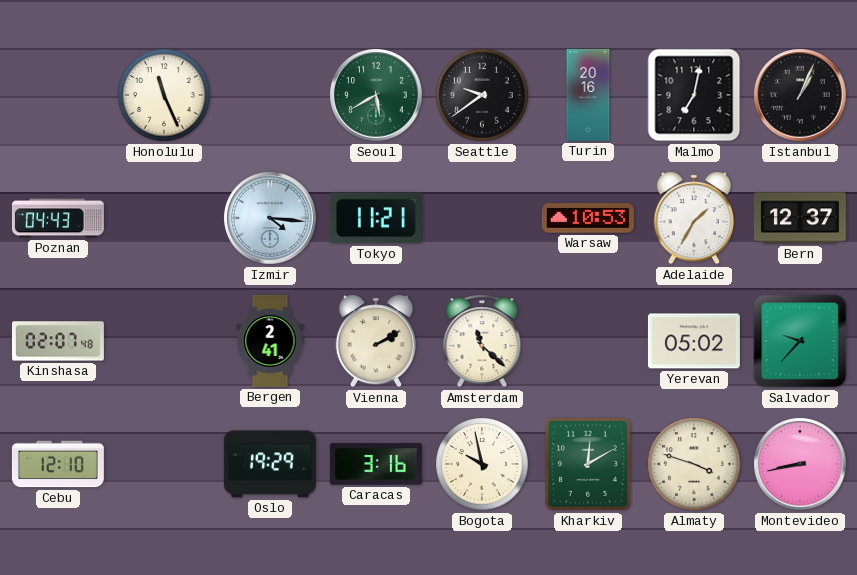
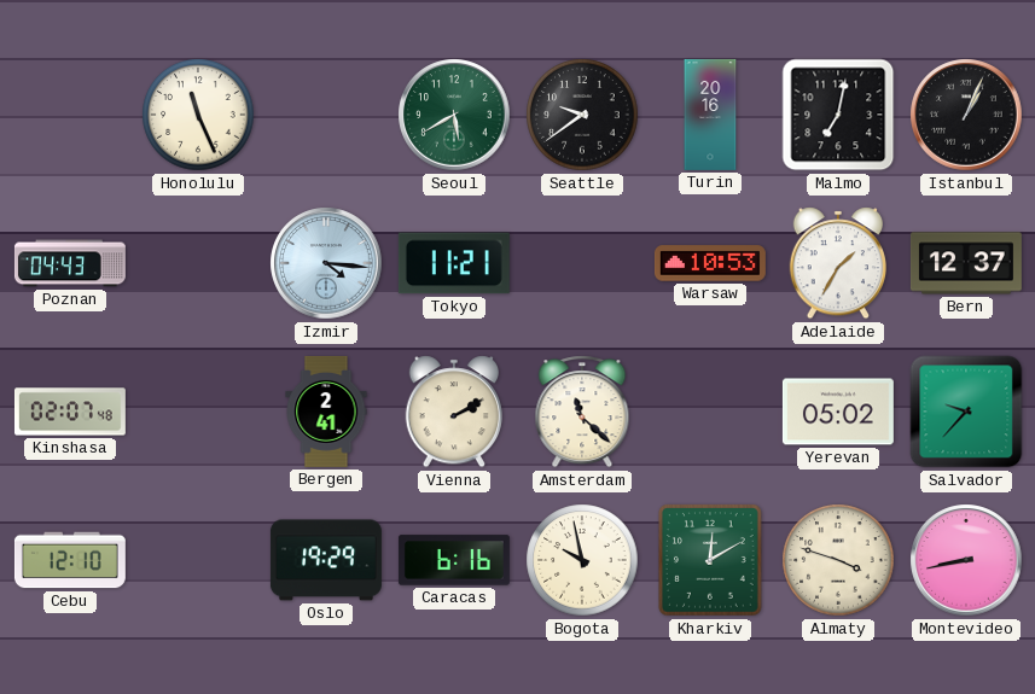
Caracas: 3:16 -> 6:16
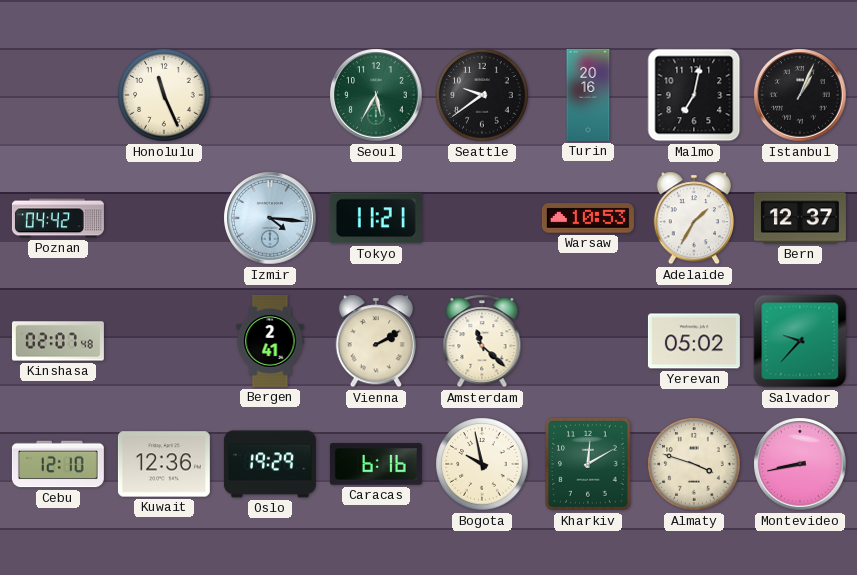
Seoul: 5:40 -> 5:35
Poznan: 04:43 -> 04:42
Kuwait: none -> 12:36
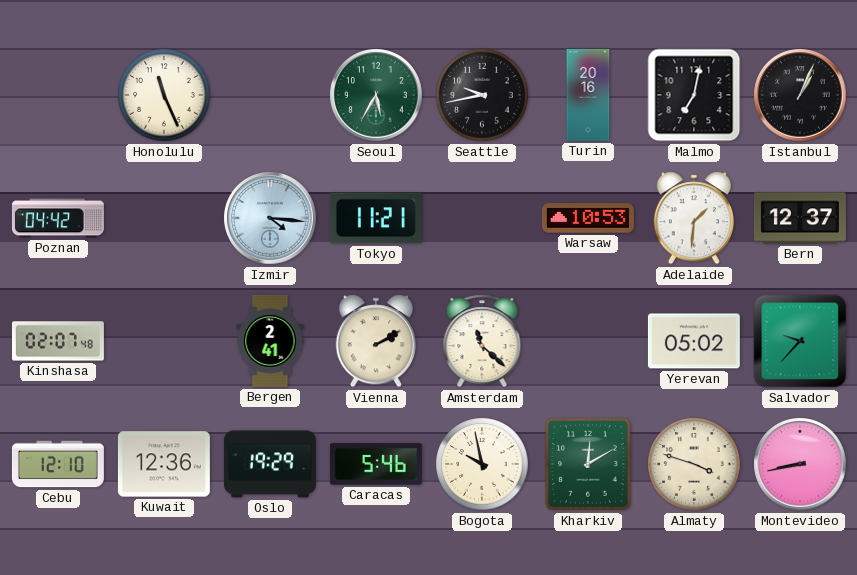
Seattle: 9:39 -> 9:43
Adelaide: 1:35 -> 1:31
Caracas: 6:16 -> 5:46
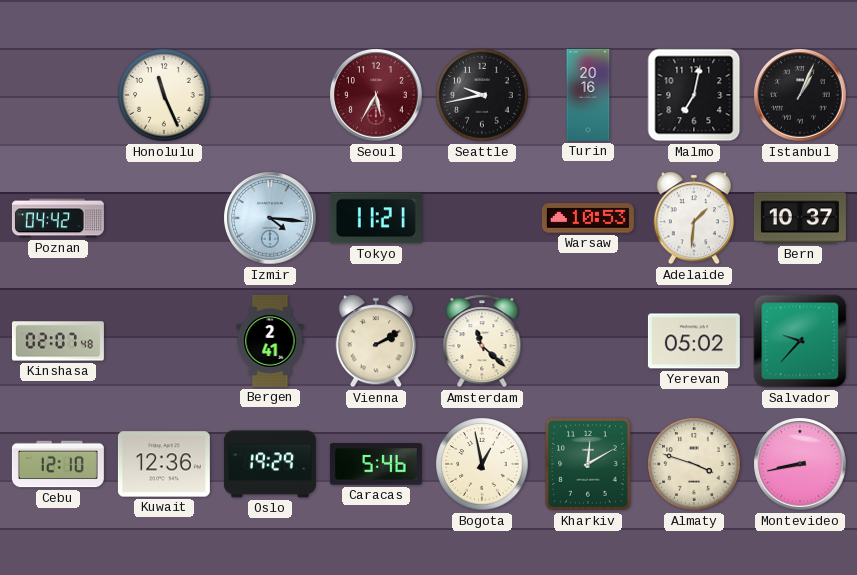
Seoul dial: green -> burgundy
Bern: 12:37 -> 10:37
Bogota: 9:58 -> 12:58
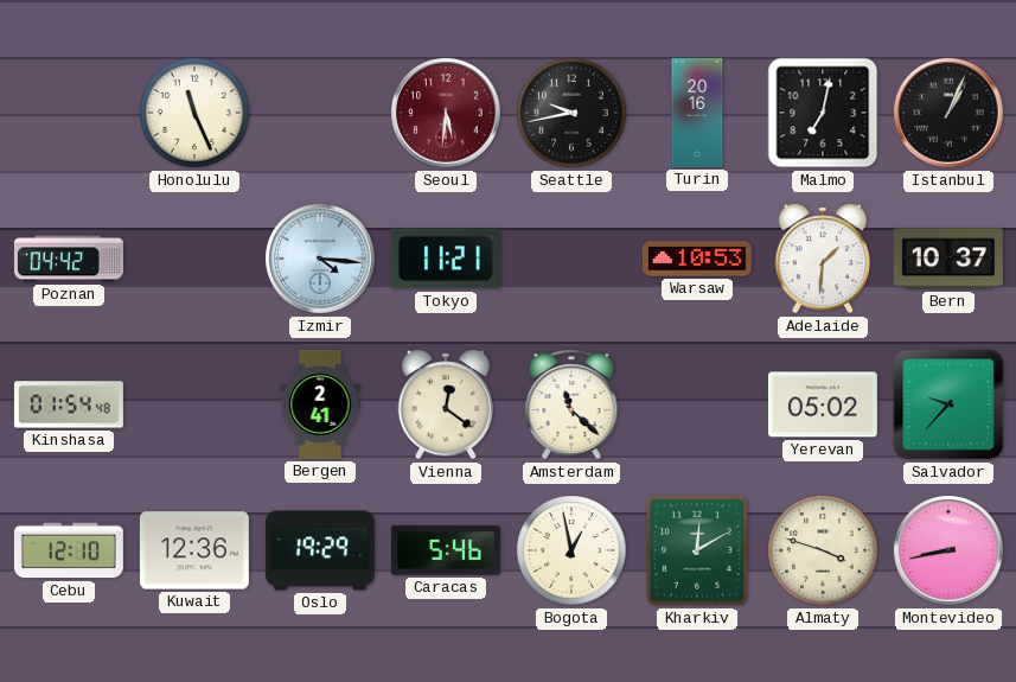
Seoul: 5:35 -> 5:31
Kinshasa: 02:07 -> 01:54
Vienna: 2:10 -> 12:21
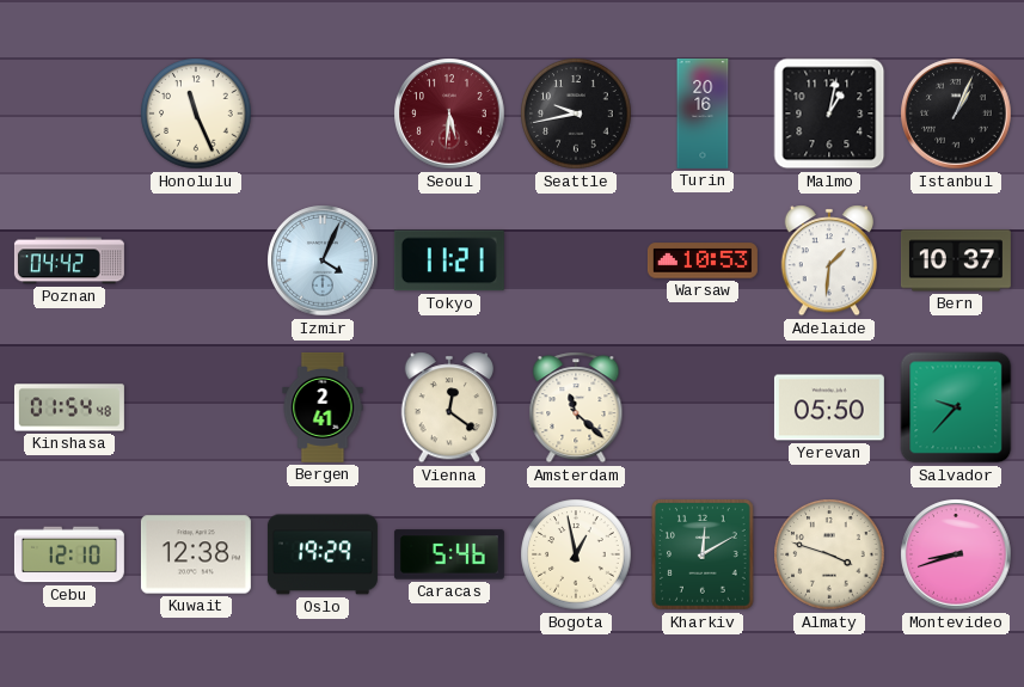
Malmo: 7:02 -> 1:02
Izmir: 4:16 -> 4:04
Yerevan: 05:02 -> 05:50
Kuwait: 12:36 -> 12:38
Montevideo: 8:43 -> 8:42
